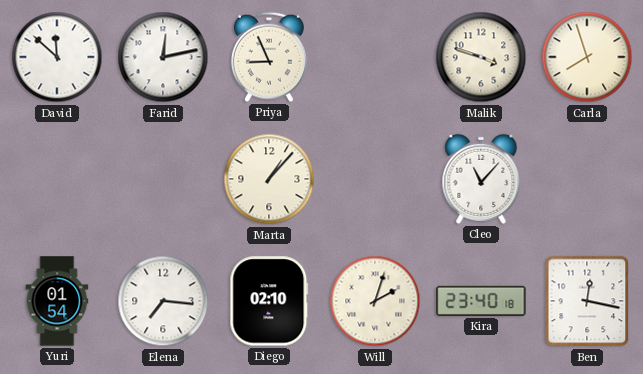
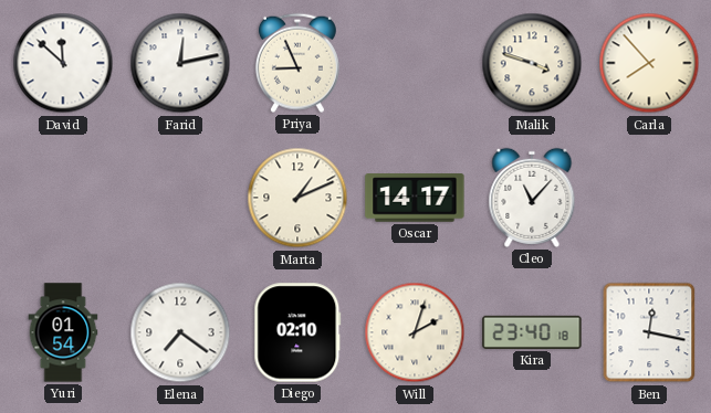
Carla: 7:57 -> 7:53
Marta: 1:07 -> 1:11
Oscar: none -> 14:17
Elena: 7:16 -> 7:21
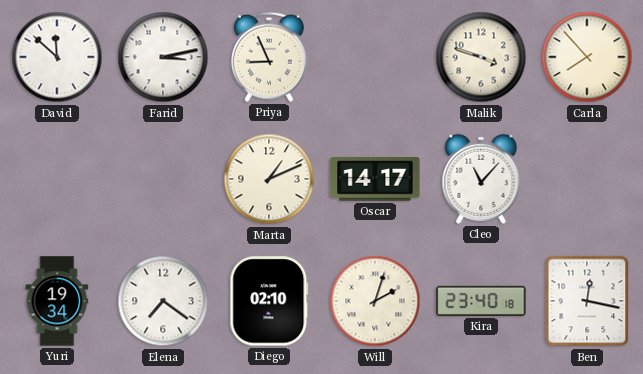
Farid: 12:13 -> 3:13
Yuri: 01:54 -> 19:34
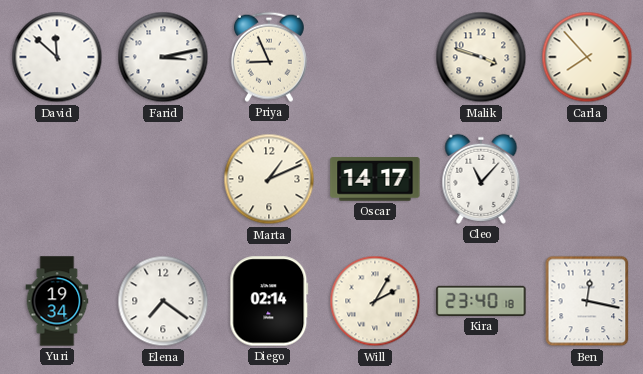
Diego: 02:10 -> 02:14
Will: 2:03 -> 2:05
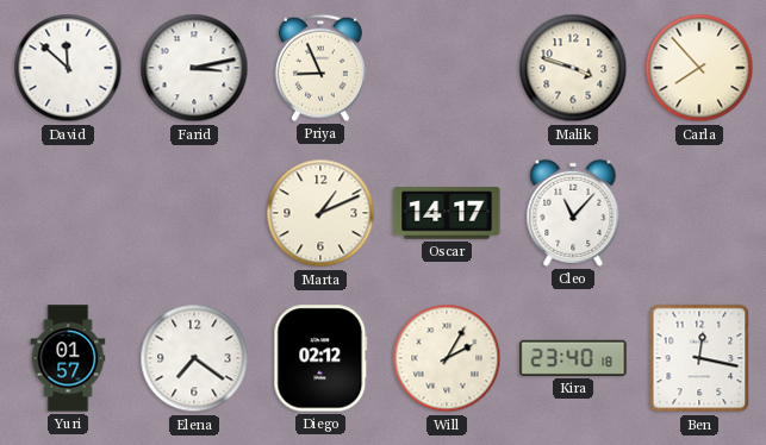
Yuri: 19:34 -> 01:57
Diego: 02:14 -> 02:12
